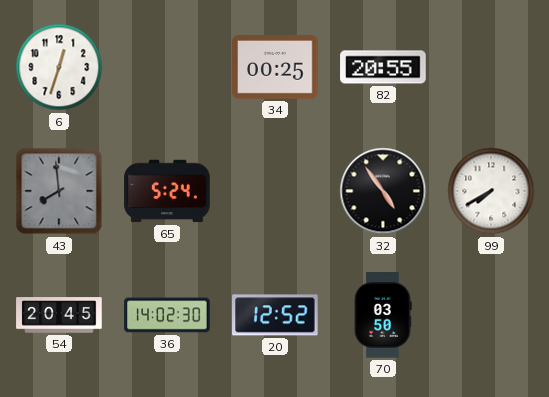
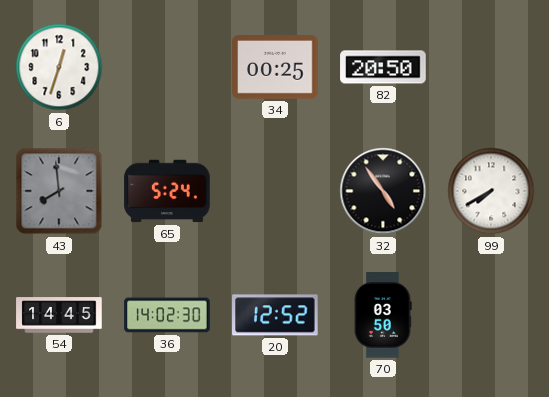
82: 20:55 -> 20:50
54: 20:45 -> 14:45
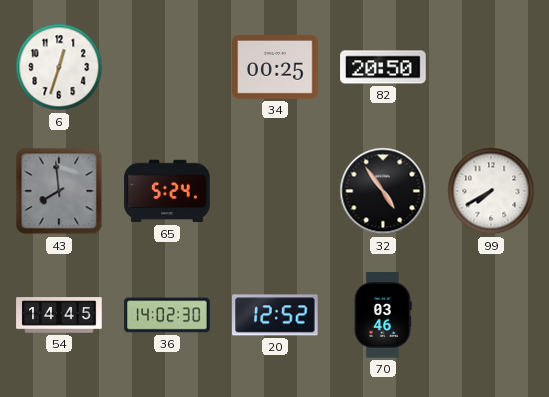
70: 03:50 -> 03:46
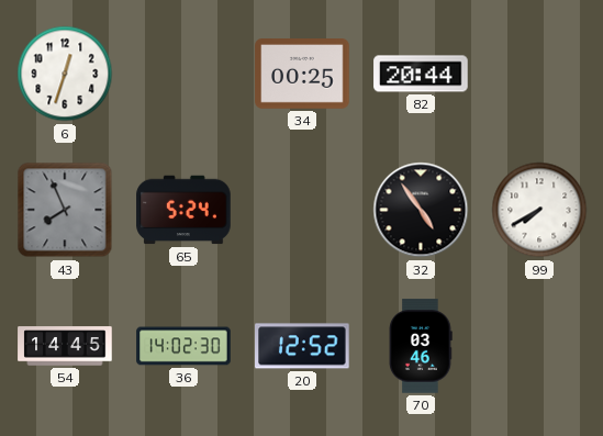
82: 20:50 -> 20:44
43: 7:59 -> 7:56
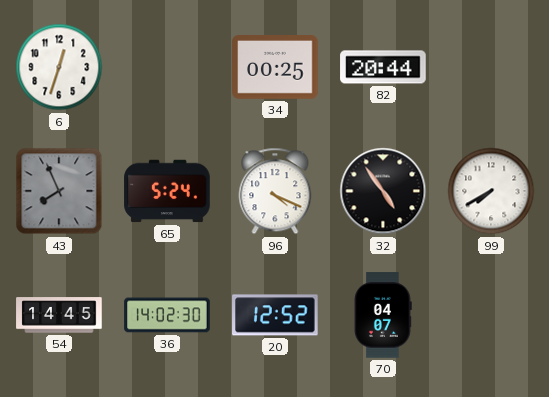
96: none -> 4:19
70: 03:46 -> 04:07
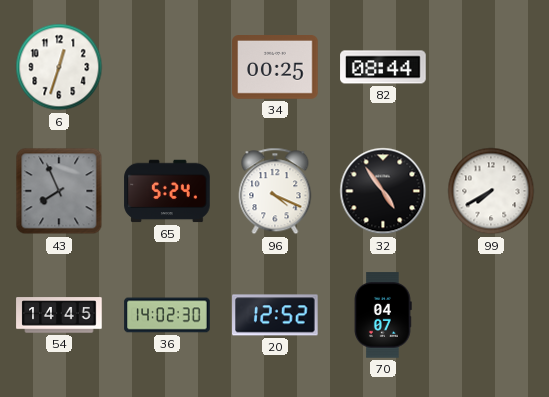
82: 20:44 -> 08:44
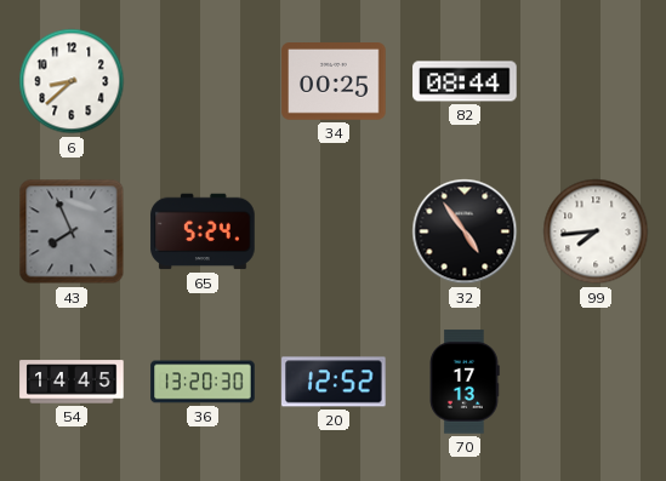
6: 12:33 -> 8:38
96: 4:19 -> none
99: 7:40 -> 7:44
36: 14:02 -> 13:20
70: 04:07 -> 17:13
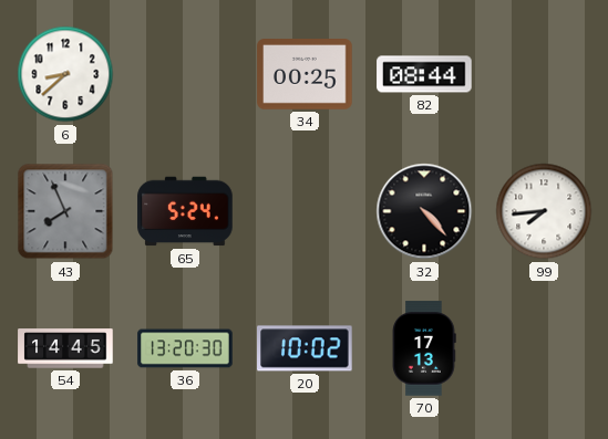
32: 4:54 -> 4:23
20: 12:52 -> 10:02
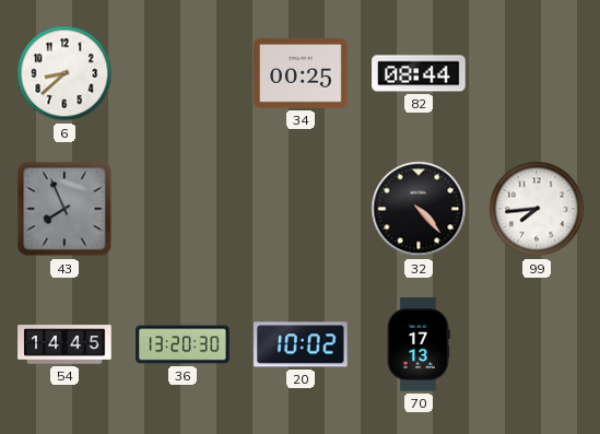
65: 5:24 -> none
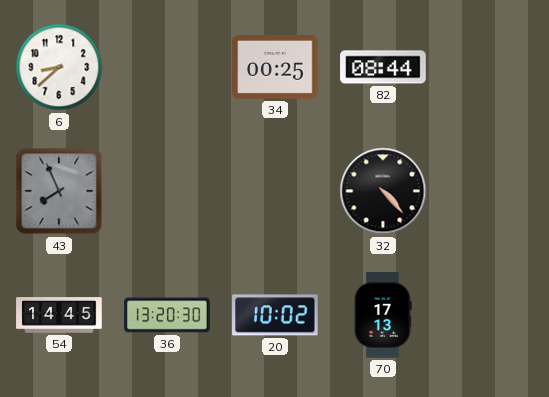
99: 7:44 -> none
